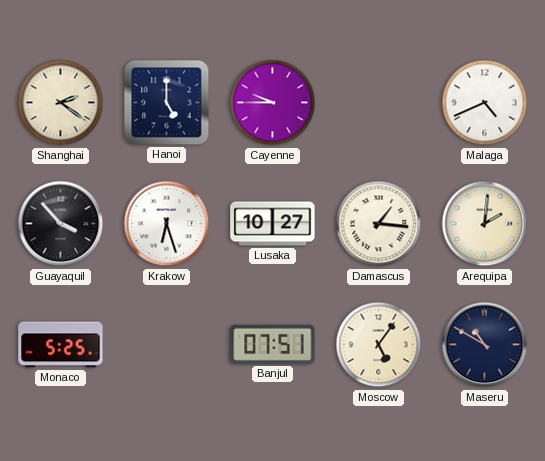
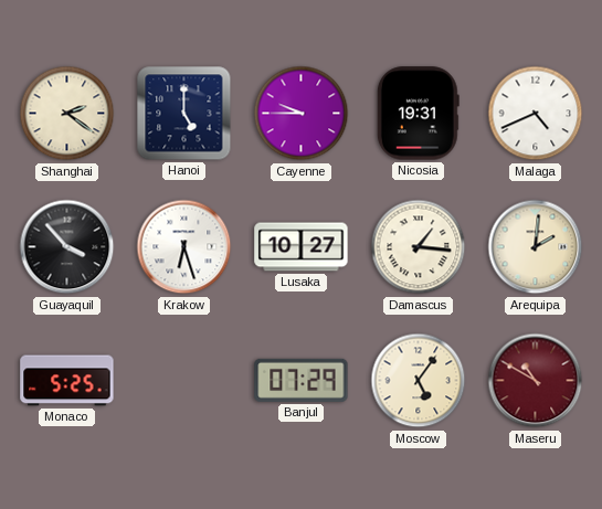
Nicosia: none -> 19:31
Banjul: 07:51 -> 07:29
Maseru dial: navy -> burgundy
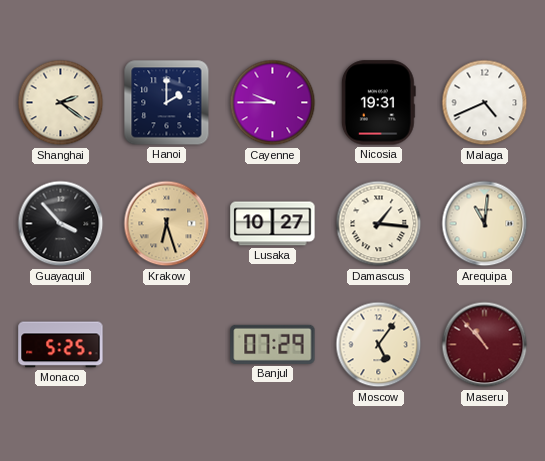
Hanoi: 5:00 -> 2:00
Krakow dial: white -> champagne
Arequipa: 2:01 -> 11:01
Maseru: 10:50 -> 10:53
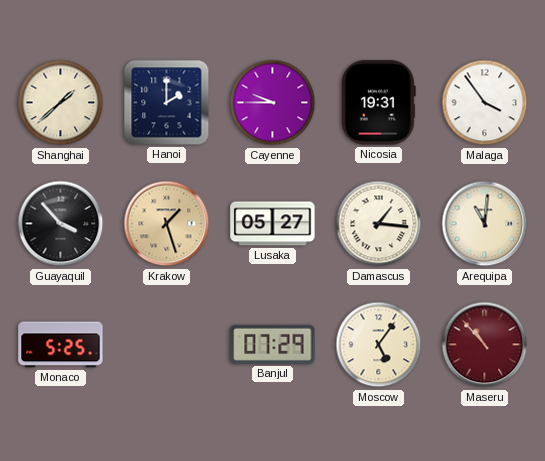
Shanghai: 2:21 -> 1:38
Malaga: 4:41 -> 3:54
Krakow: 6:27 -> 1:27
Lusaka: 10:27 -> 05:27
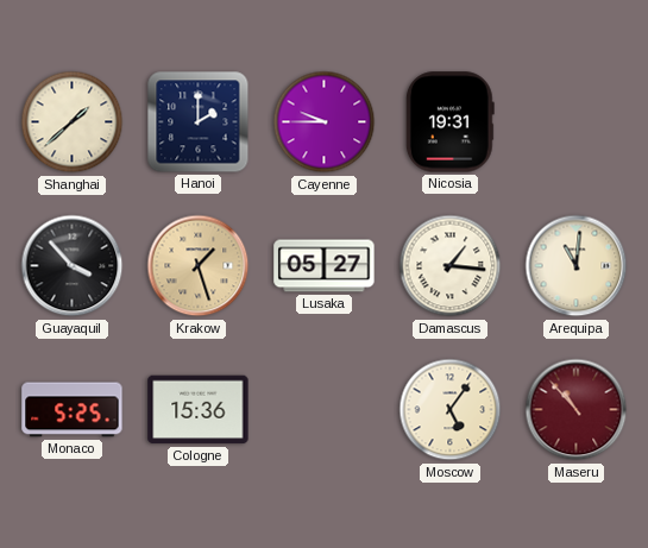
Malaga: 3:54 -> none
Cologne: none -> 15:36
Banjul: 07:29 -> none
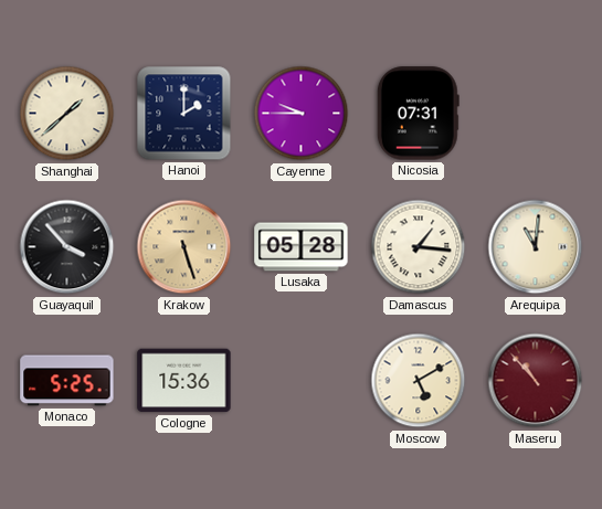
Nicosia: 19:31 -> 07:31
Krakow: 1:27 -> 5:27
Lusaka: 05:27 -> 05:28
Moscow: 5:06 -> 5:10
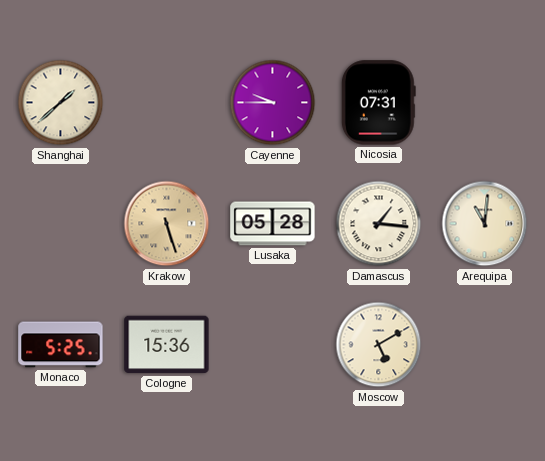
Hanoi: 2:00 -> none
Guayaquil: 3:53 -> none
Maseru: 10:53 -> none
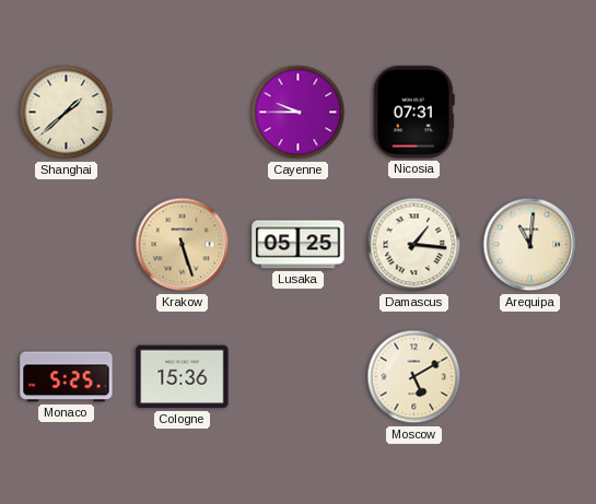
Lusaka: 05:28 -> 05:25
